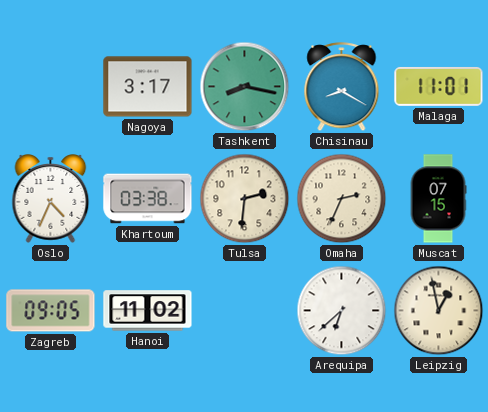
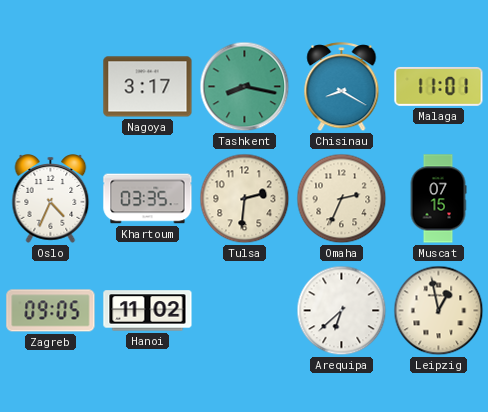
Khartoum: 03:38 -> 03:35
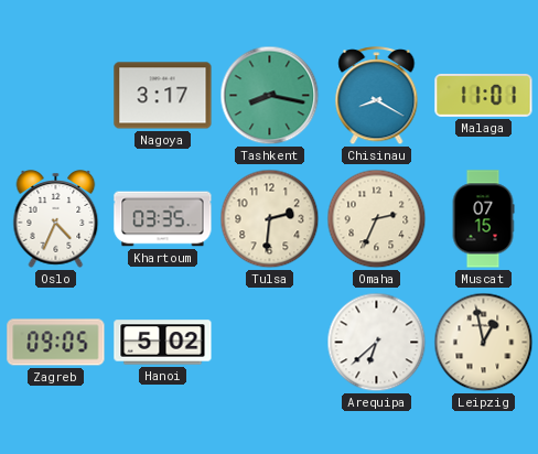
Hanoi: 11:02 -> 5:02
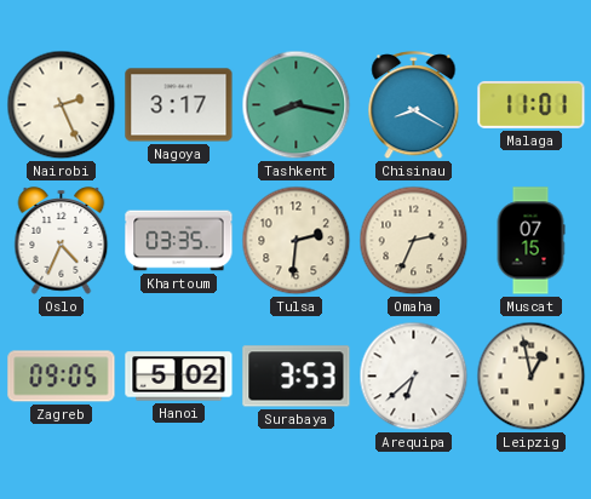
Nairobi: none -> 2:26
Surabaya: none -> 3:53
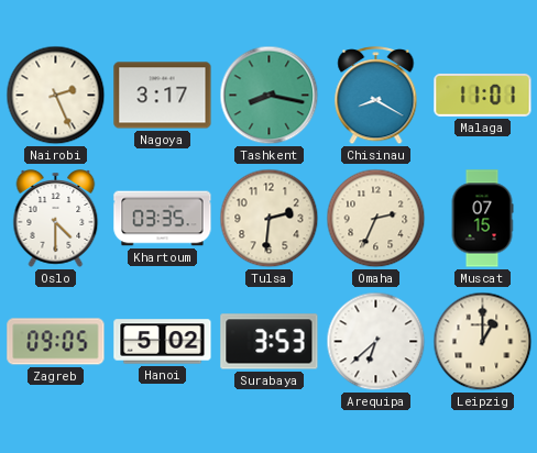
Oslo: 4:34 -> 4:30
Leipzig: 12:58 -> 1:00
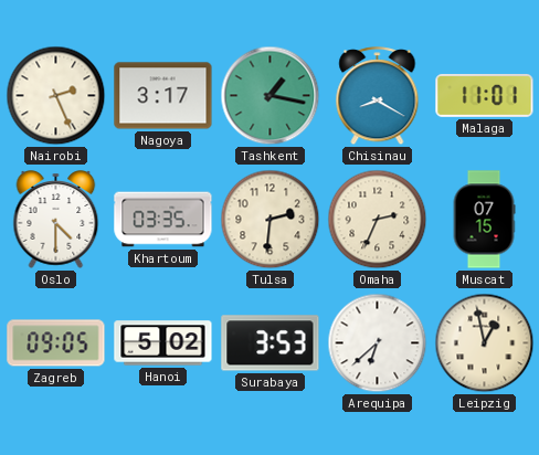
Tashkent: 8:17 -> 1:17
Leipzig: 1:00 -> 12:58
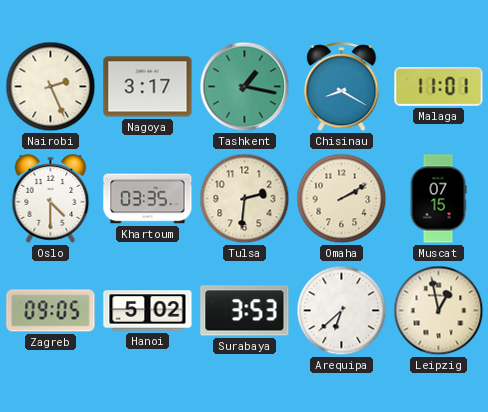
Omaha: 2:34 -> 2:10
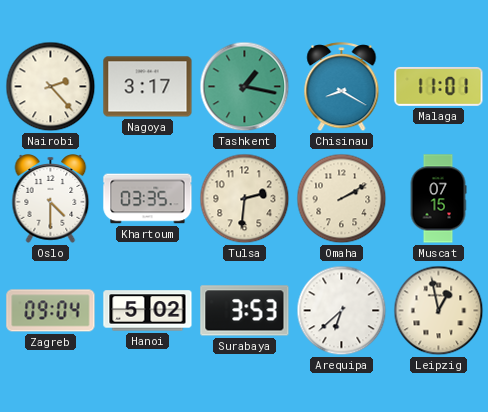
Nairobi: 2:26 -> 2:23
Zagreb: 09:05 -> 09:04
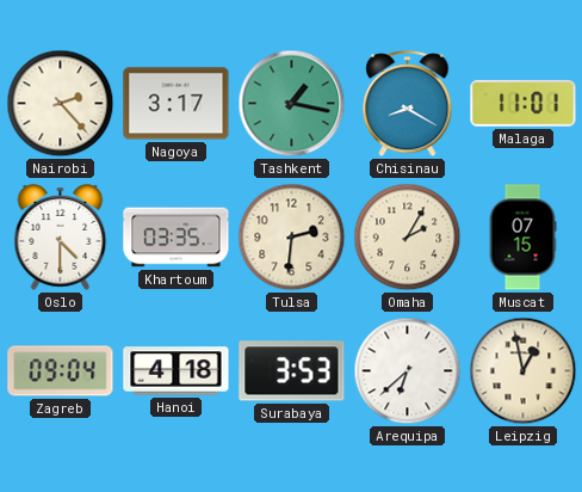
Omaha: 2:10 -> 2:05
Hanoi: 5:02 -> 4:18
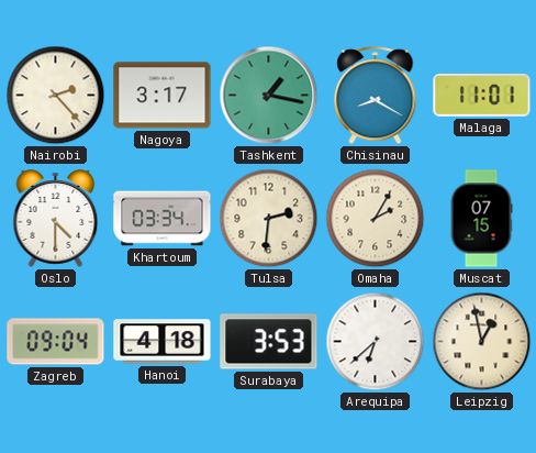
Khartoum: 03:35 -> 03:34
